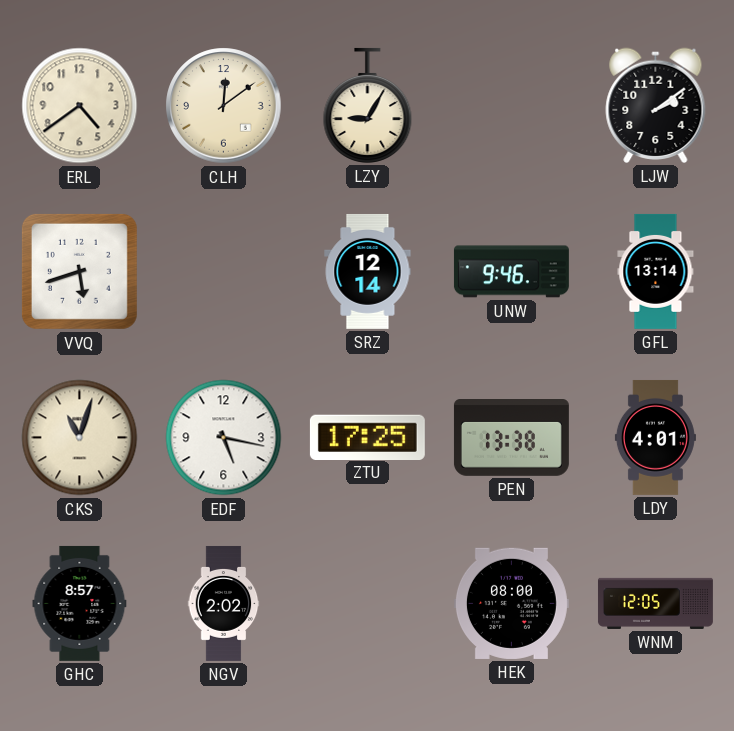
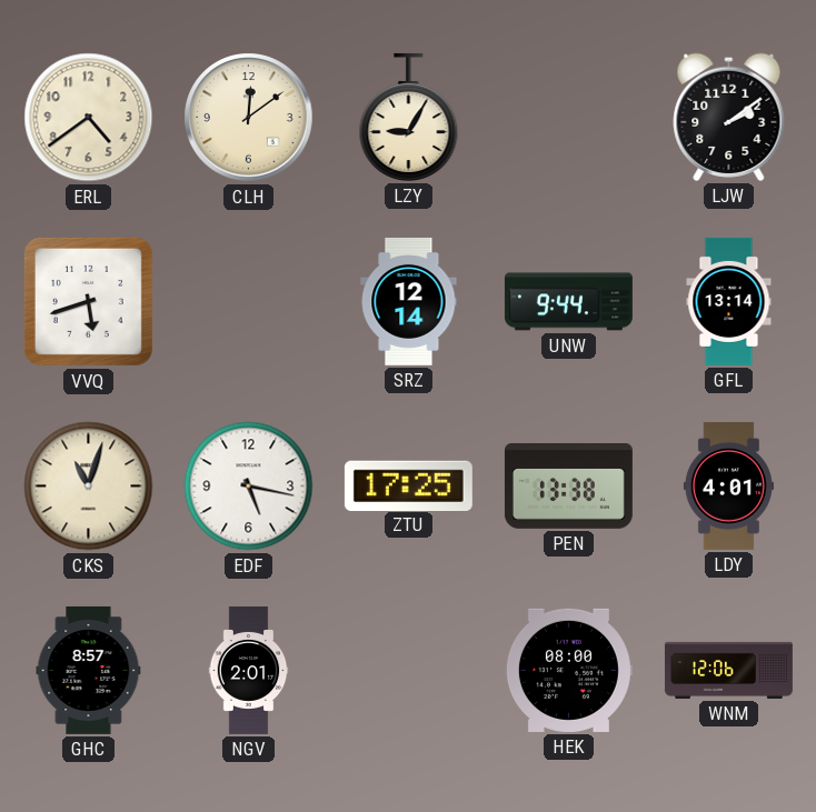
UNW: 9:46 -> 9:44
NGV: 2:02 -> 2:01
WNM: 12:05 -> 12:06
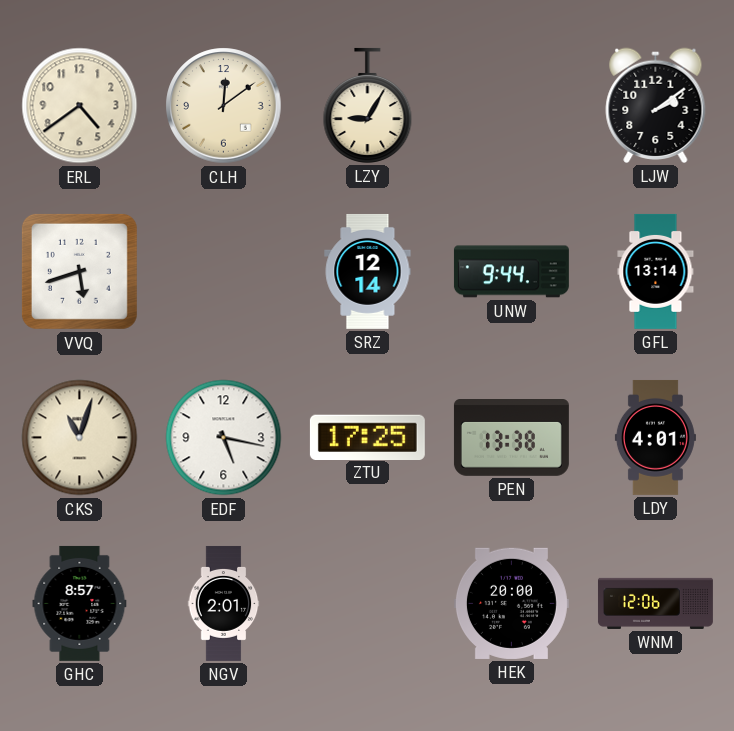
HEK: 08:00 -> 20:00
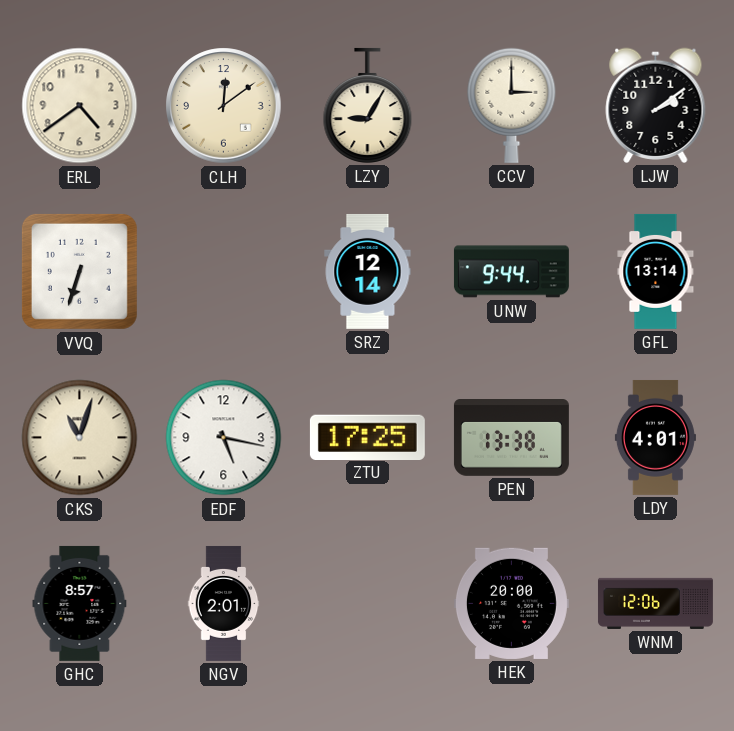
CCV: none -> 3:00
VVQ: 5:42 -> 6:33
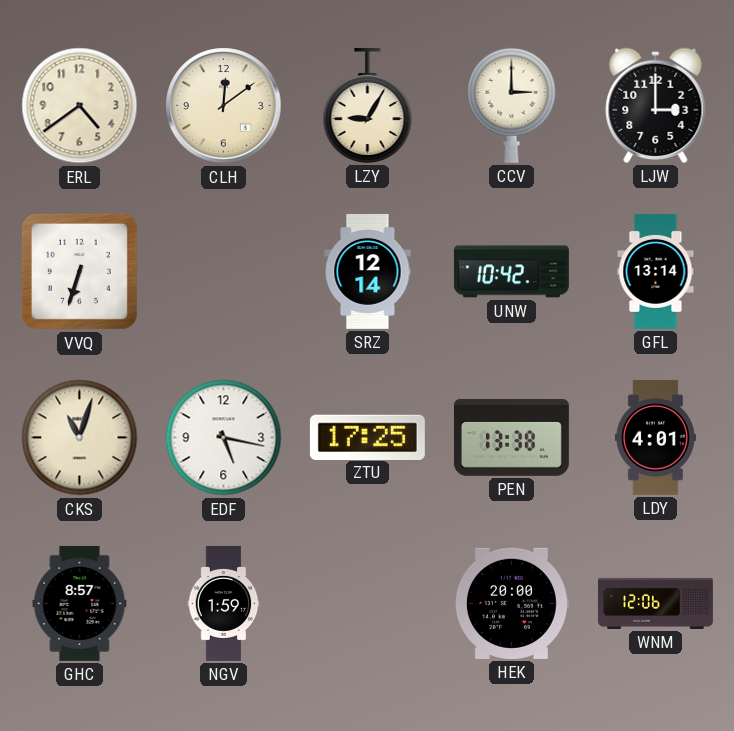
LJW: 2:09 -> 3:00
UNW: 9:44 -> 10:42
NGV: 2:01 -> 1:59
